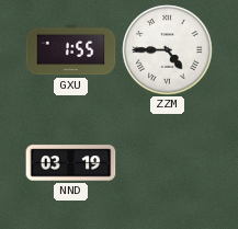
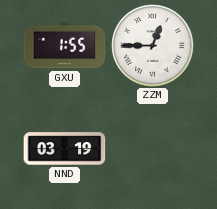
ZZM: 4:45 -> 12:45
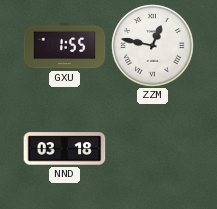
ZZM: 12:45 -> 12:47
NND: 03:19 -> 03:18
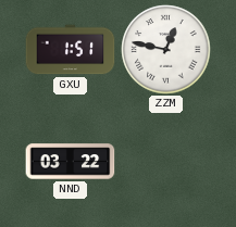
GXU: 1:55 -> 1:51
NND: 03:18 -> 03:22
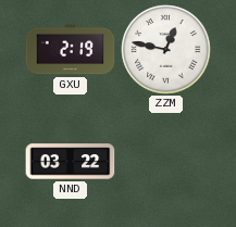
GXU: 1:51 -> 2:19
